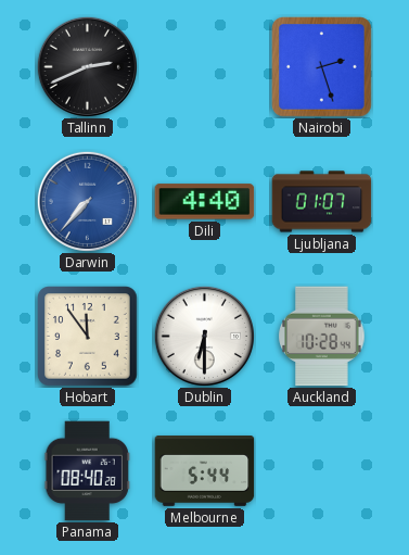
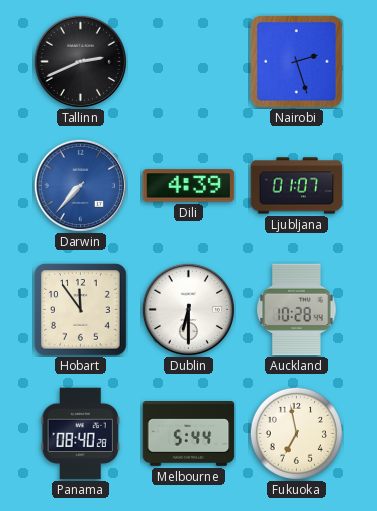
Dili: 4:40 -> 4:39
Fukuoka: none -> 6:58
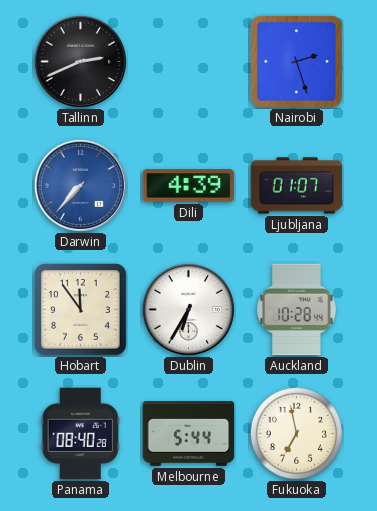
Dublin: 6:30 -> 6:35
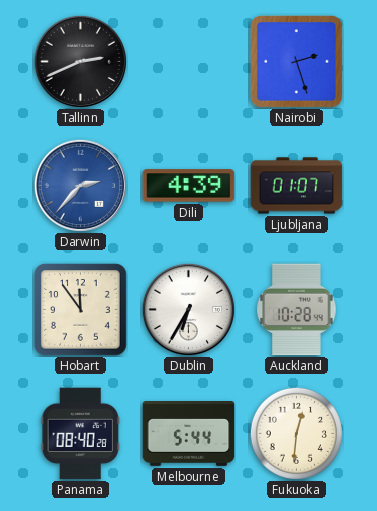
Darwin: 7:37 -> 2:37
Fukuoka: 6:58 -> 12:31
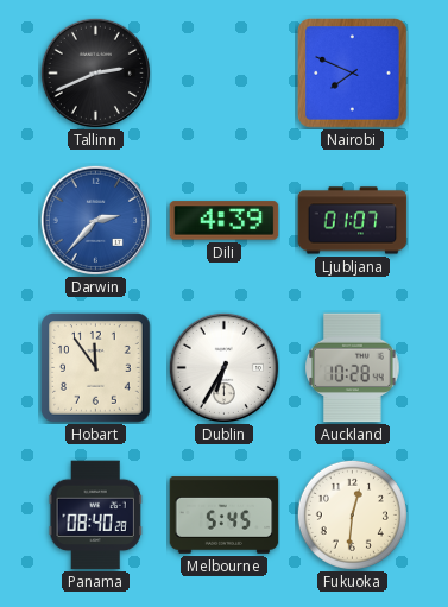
Nairobi: 2:27 -> 7:49
Melbourne: 5:44 -> 5:45
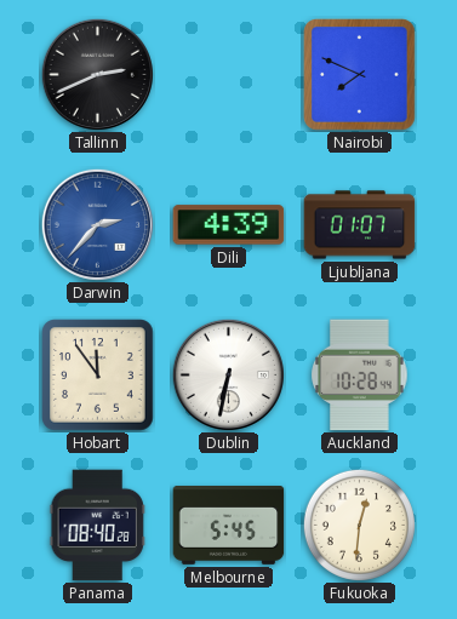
Dublin: 6:35 -> 6:32
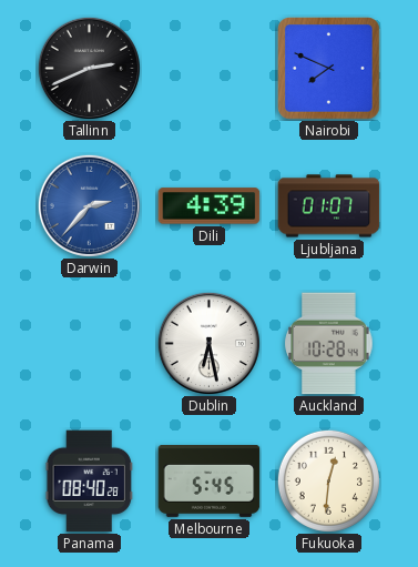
Hobart: 11:54 -> none
Dublin: 6:32 -> 6:28
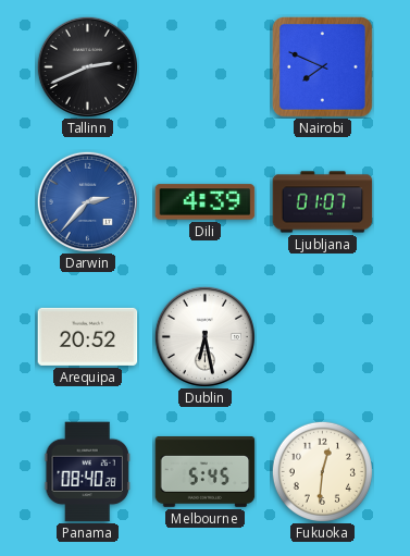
Arequipa: none -> 20:52
Auckland: 10:28 -> none
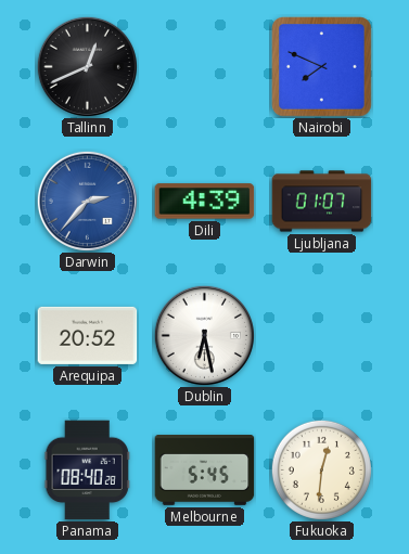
Tallinn: 2:41 -> 12:41
